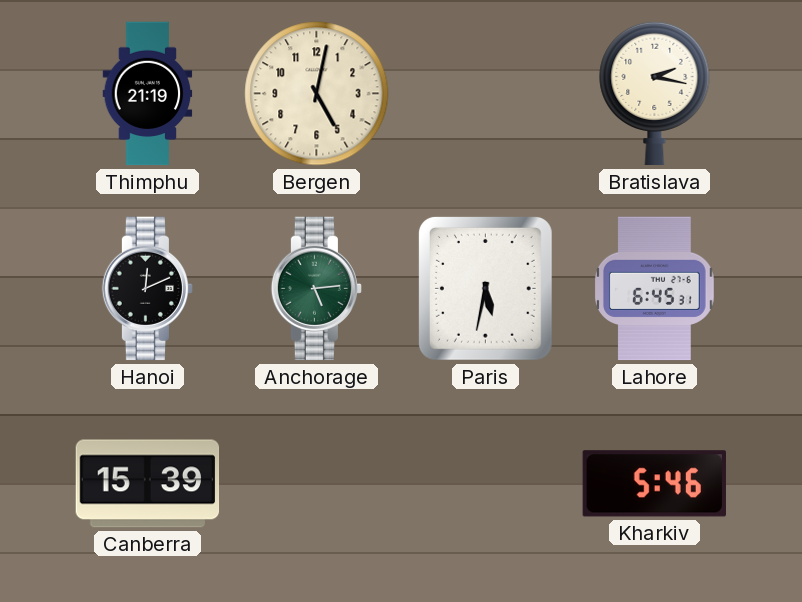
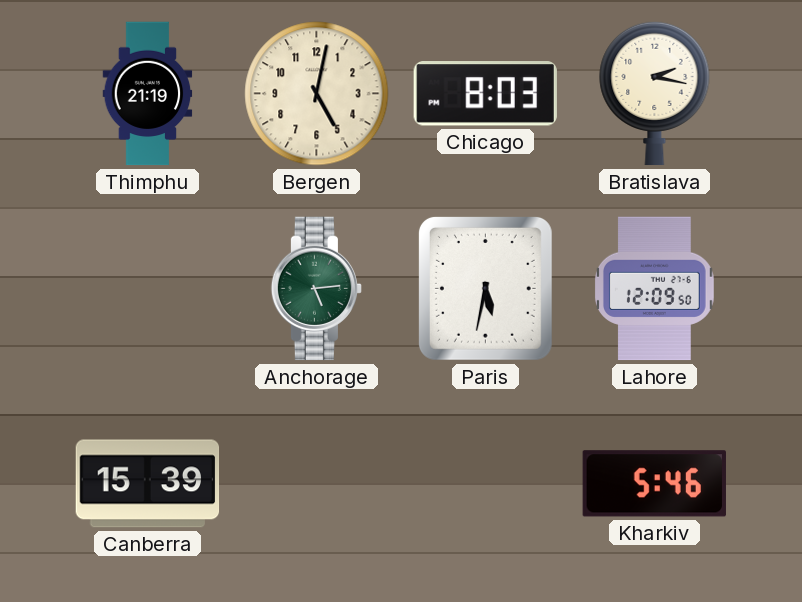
Chicago: none -> 8:03
Hanoi: 12:11 -> none
Lahore: 6:45 -> 12:09
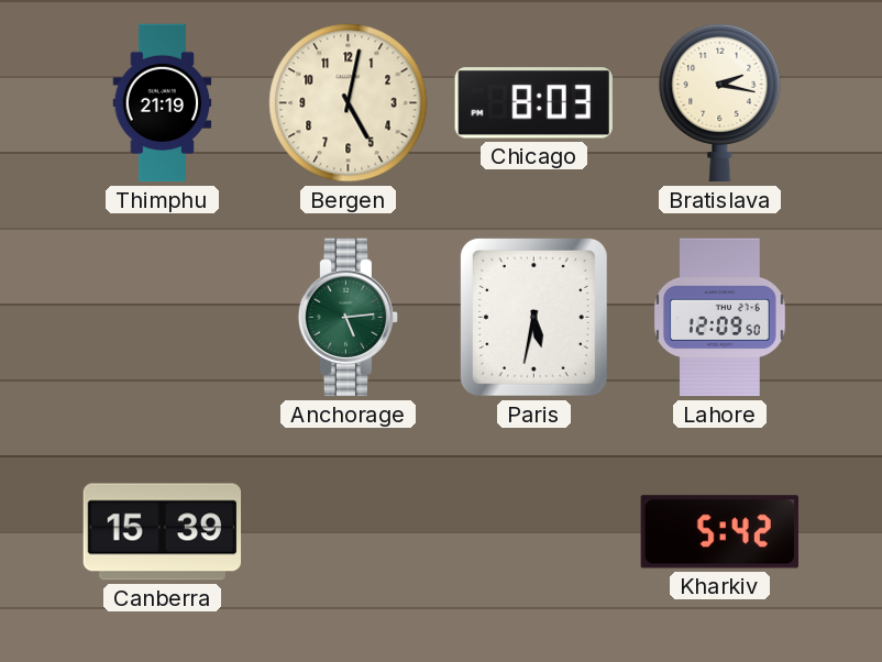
Kharkiv: 5:46 -> 5:42
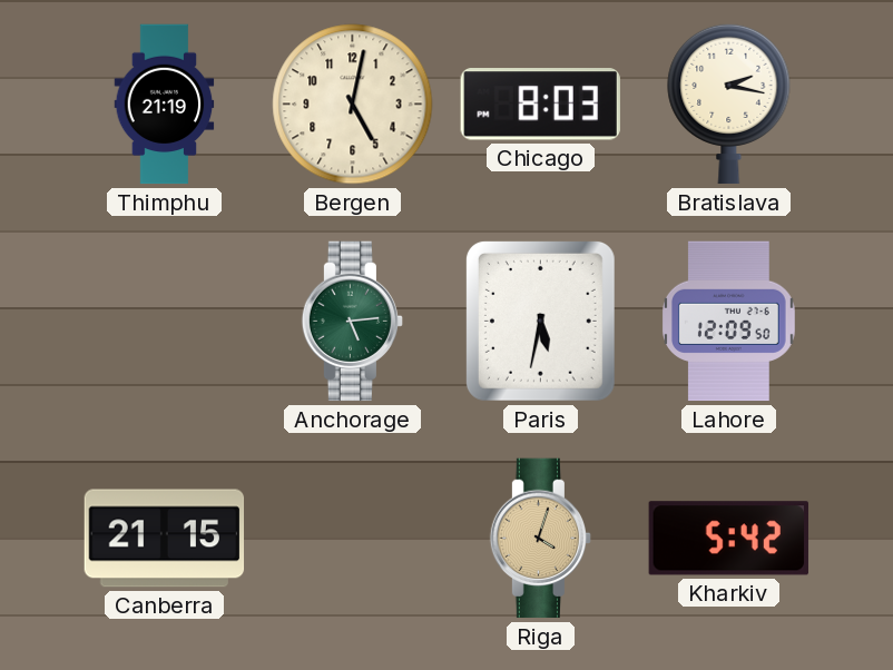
Canberra: 15:39 -> 21:15
Riga: none -> 4:03
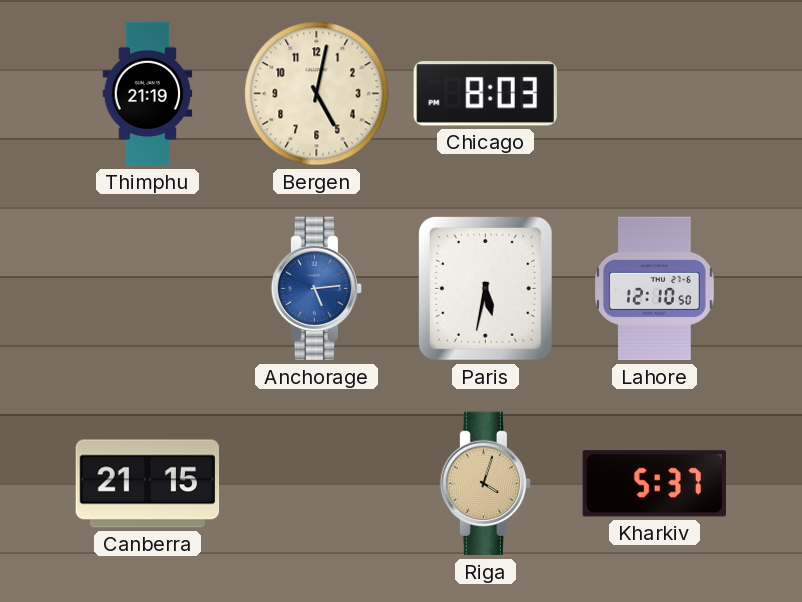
Bratislava: 2:17 -> none
Anchorage dial: green -> blue
Lahore: 12:09 -> 12:10
Kharkiv: 5:42 -> 5:37
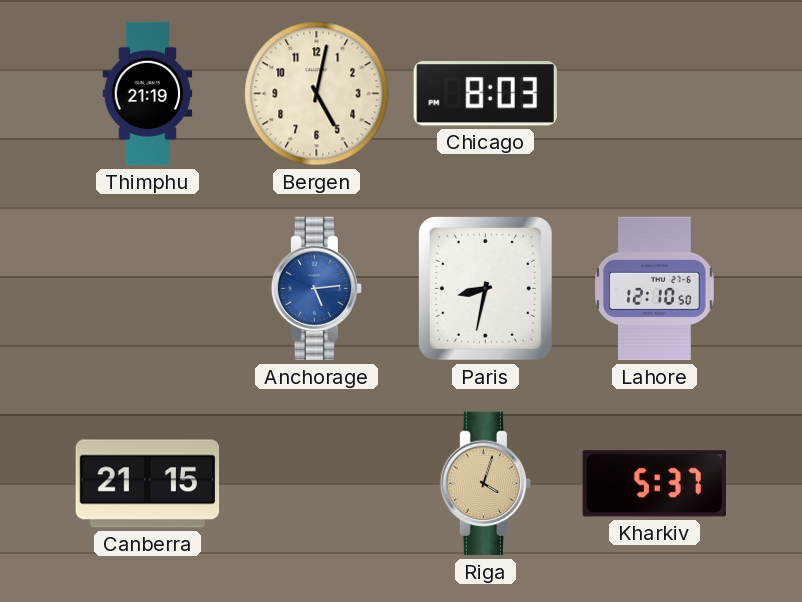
Paris: 5:32 -> 8:32
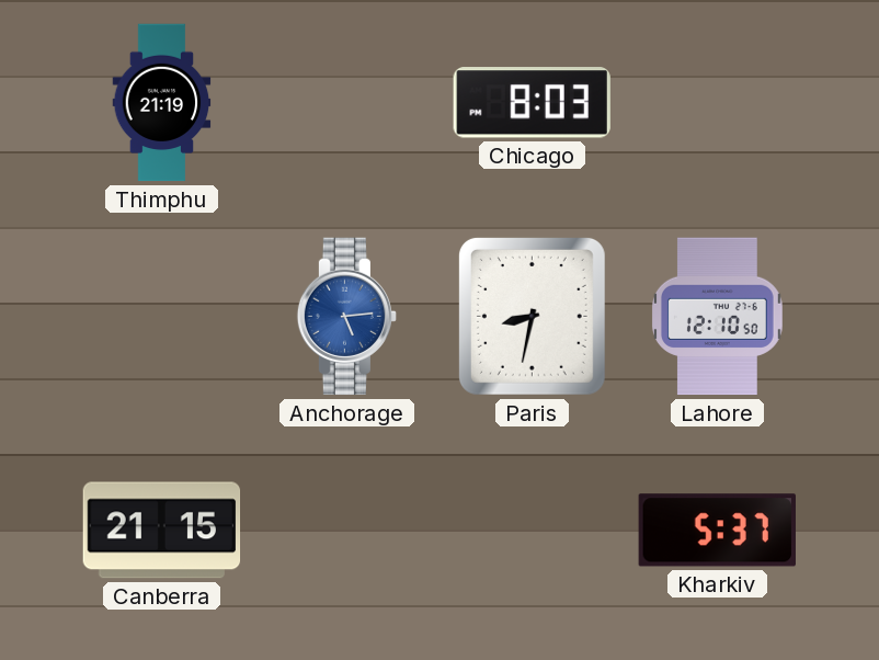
Bergen: 5:02 -> none
Riga: 4:03 -> none
